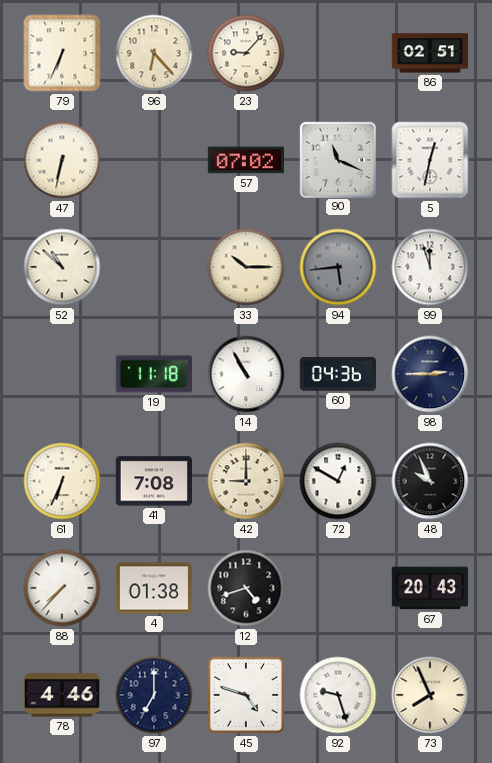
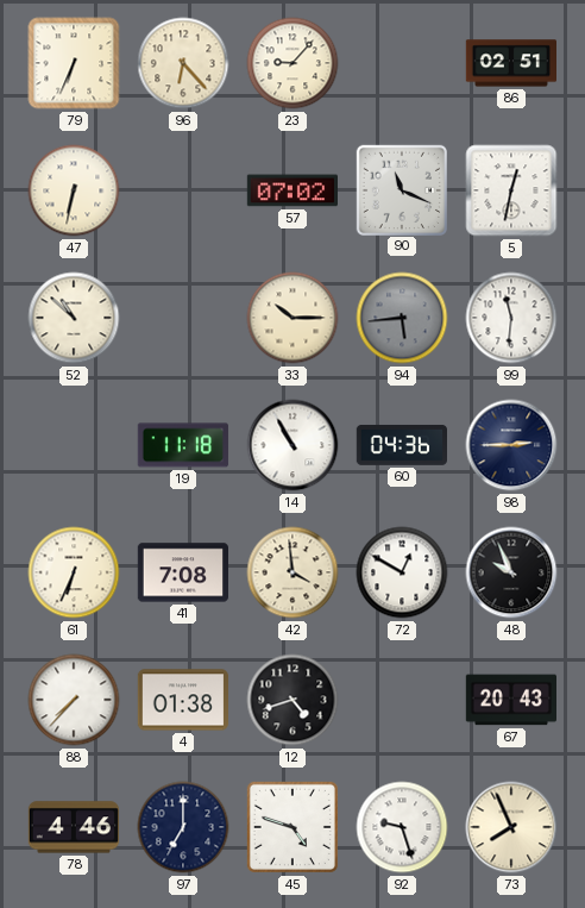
99: 11:57 -> 11:31
42: 9:00 -> 3:59
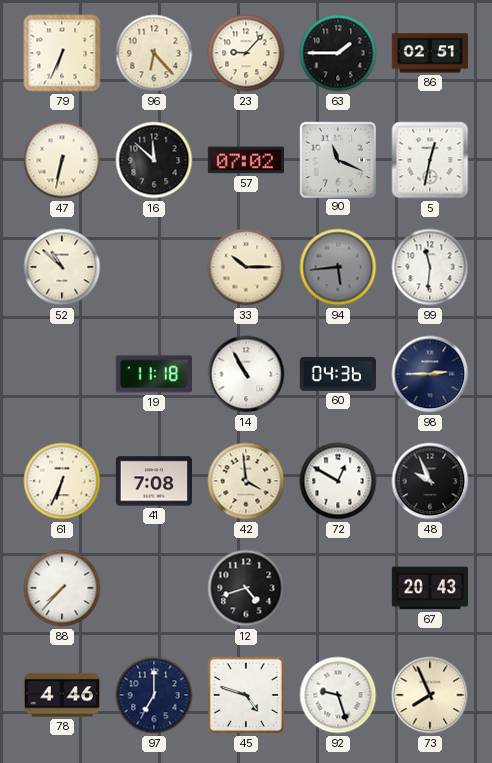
63: none -> 1:45
16: none -> 11:52
4: 01:38 -> none
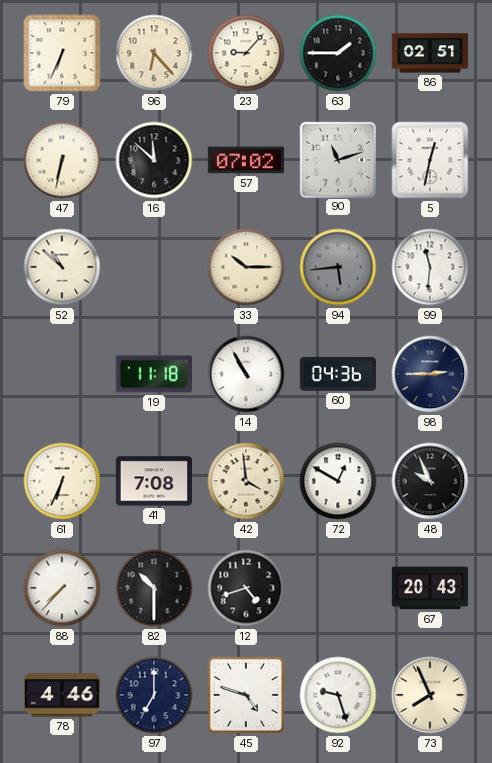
90: 11:19 -> 11:12
82: none -> 10:30
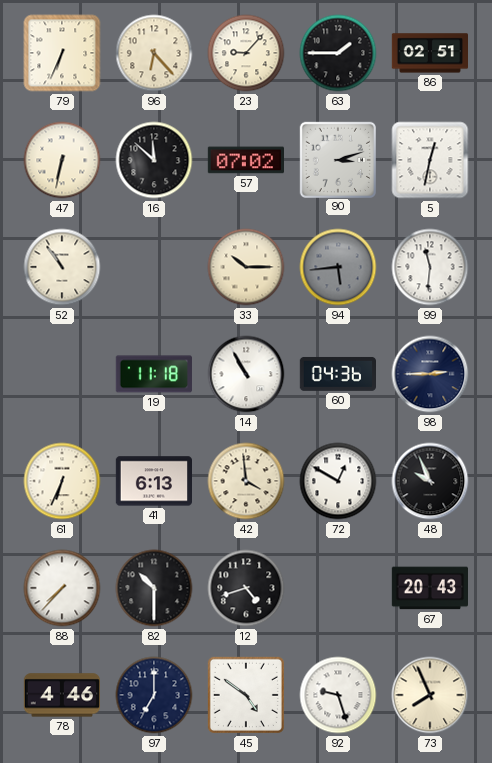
90: 11:12 -> 3:12
52: 10:52 -> 10:54
41: 7:08 -> 6:13
45: 4:48 -> 4:51
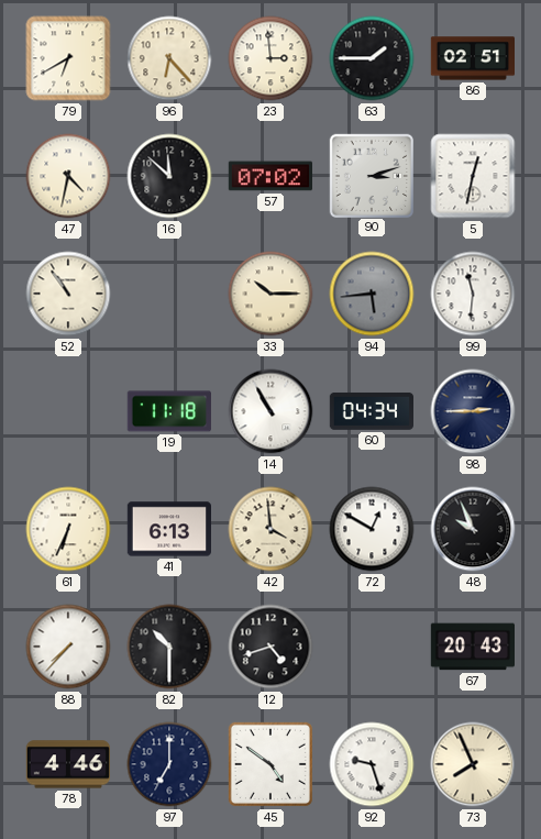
79: 6:34 -> 6:40
23: 9:07 -> 2:59
47: 6:32 -> 4:32
60: 04:36 -> 04:34
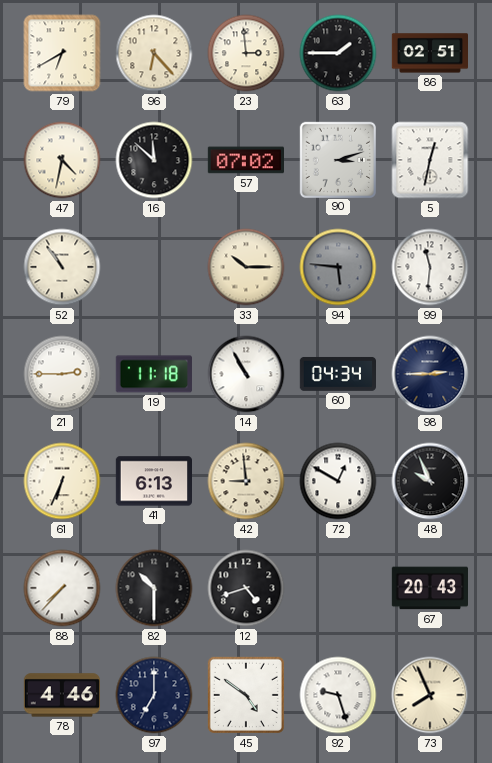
94: 5:44 -> 5:46
21: none -> 2:45
42: 3:59 -> 8:59
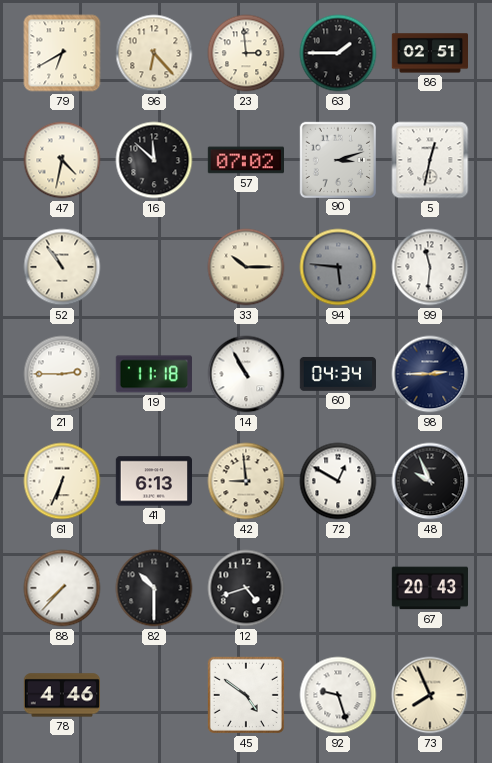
97: 7:00 -> none
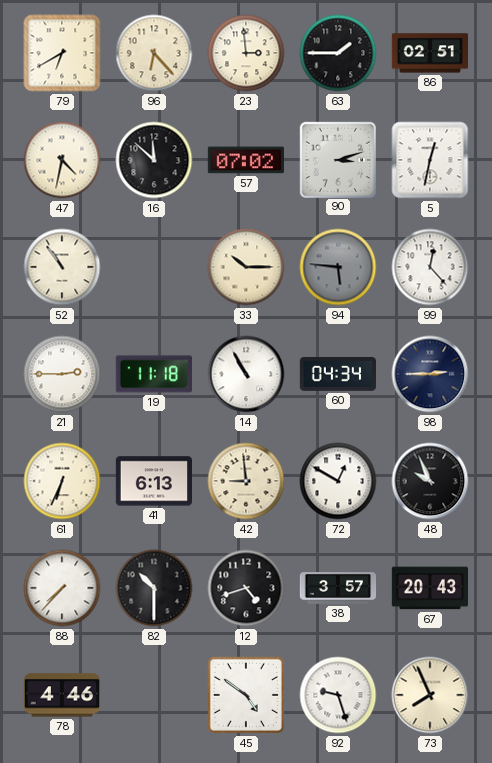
99: 11:31 -> 12:23
38: none -> 3:57
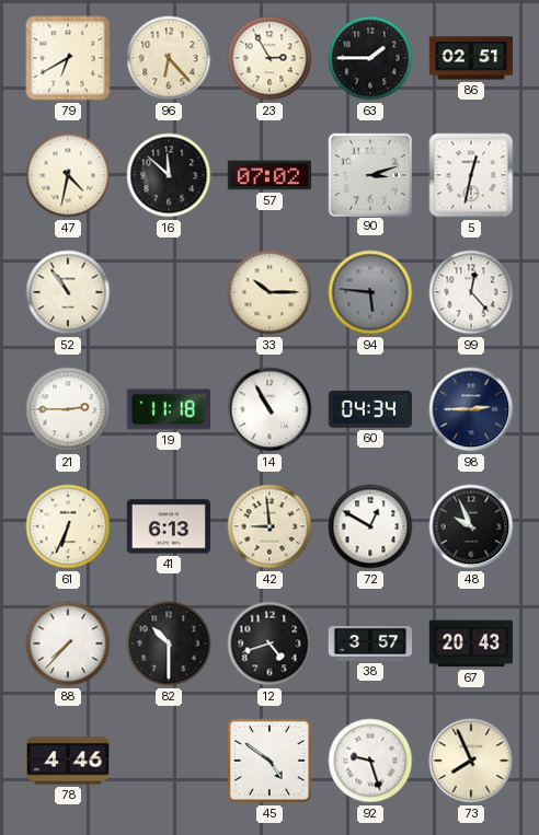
23: 2:59 -> 2:55
